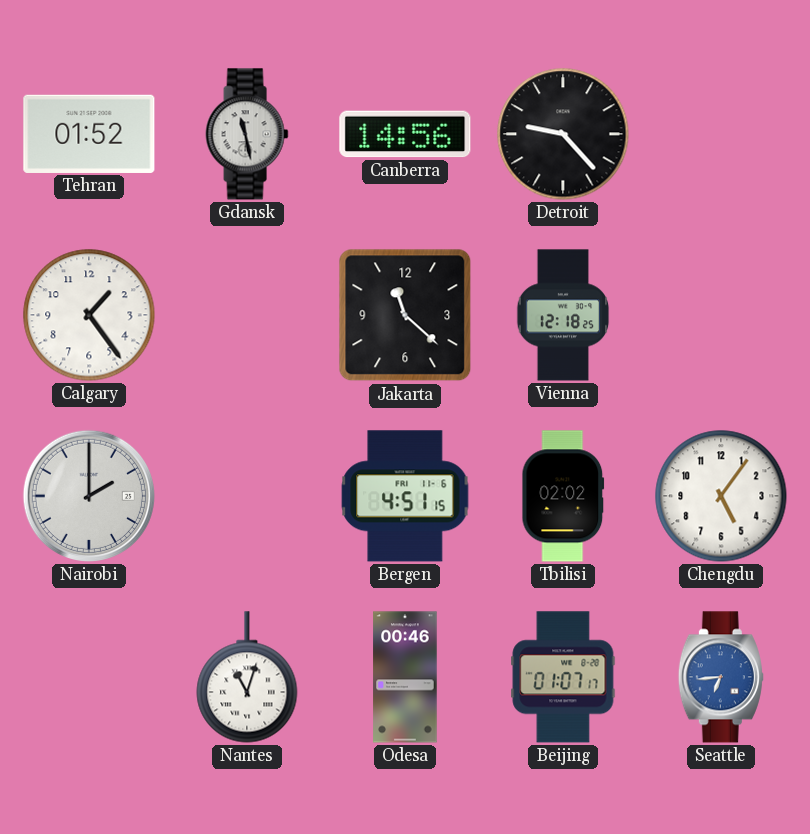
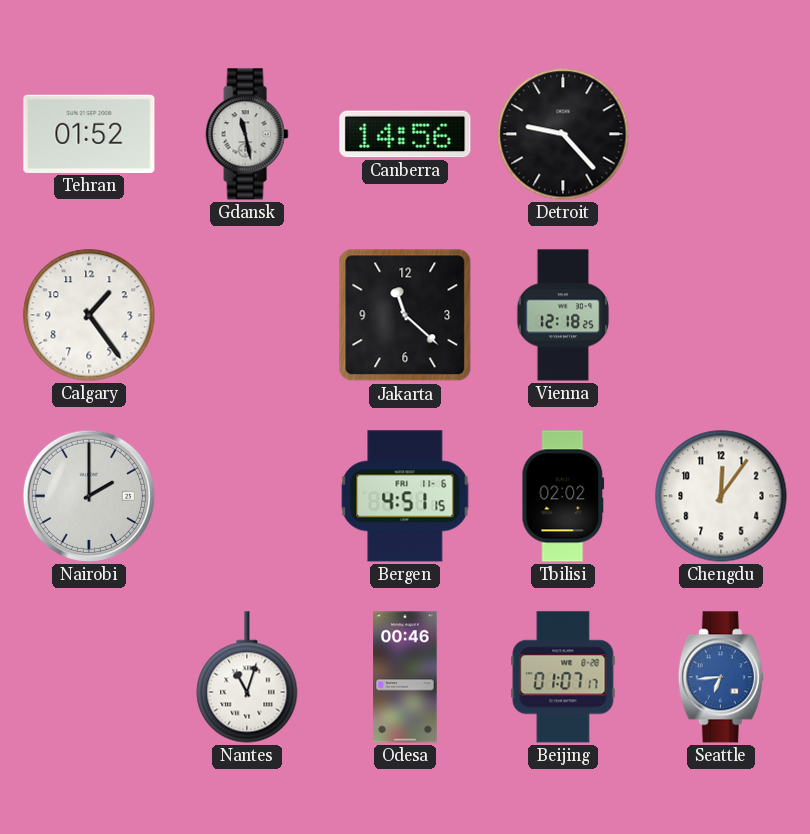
Chengdu: 5:06 -> 12:06
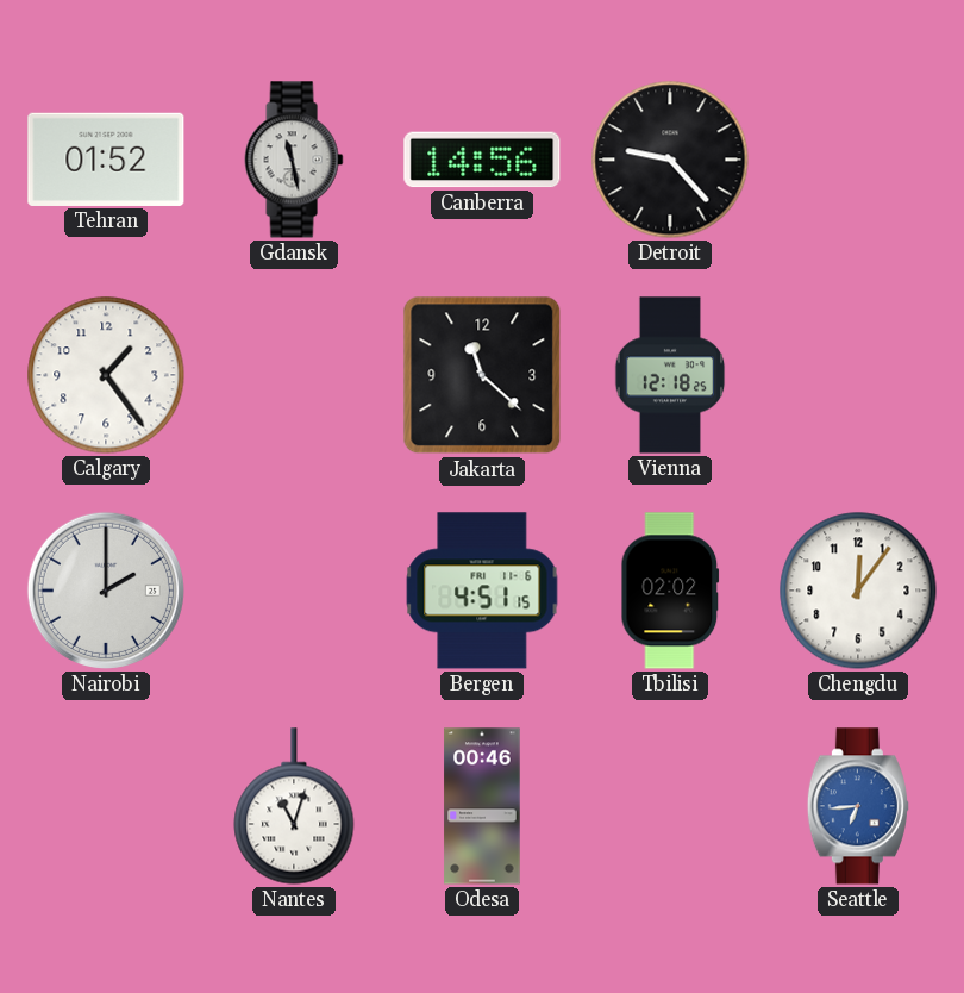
Beijing: 01:07 -> none
